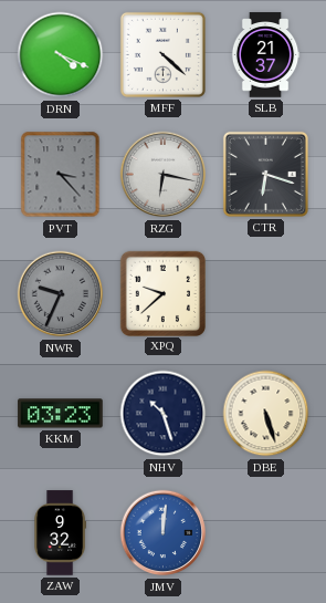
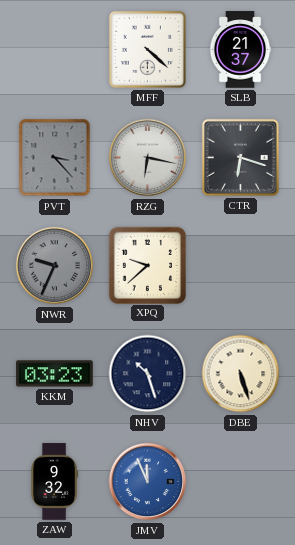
DRN: 4:19 -> none
JMV: 12:01 -> 11:56
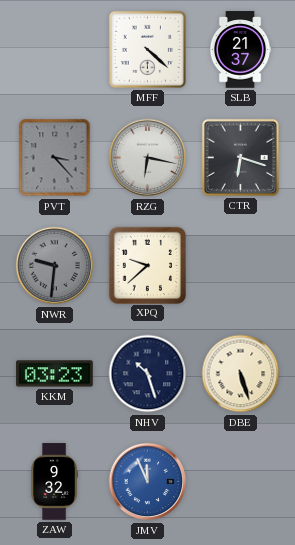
NWR: 9:34 -> 9:31
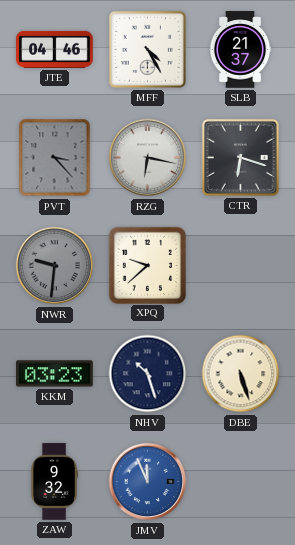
JTE: none -> 04:46
MFF: 4:22 -> 4:25
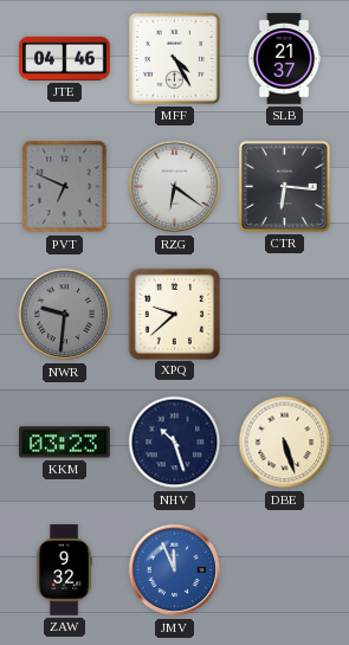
PVT: 3:23 -> 6:49
RZG: 6:17 -> 6:21
CTR: 6:18 -> 6:16
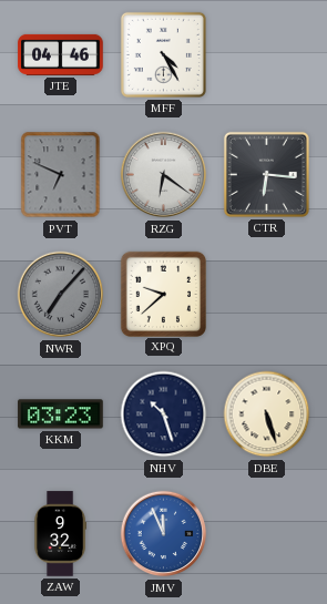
SLB: 21:37 -> none
NWR: 9:31 -> 7:07
